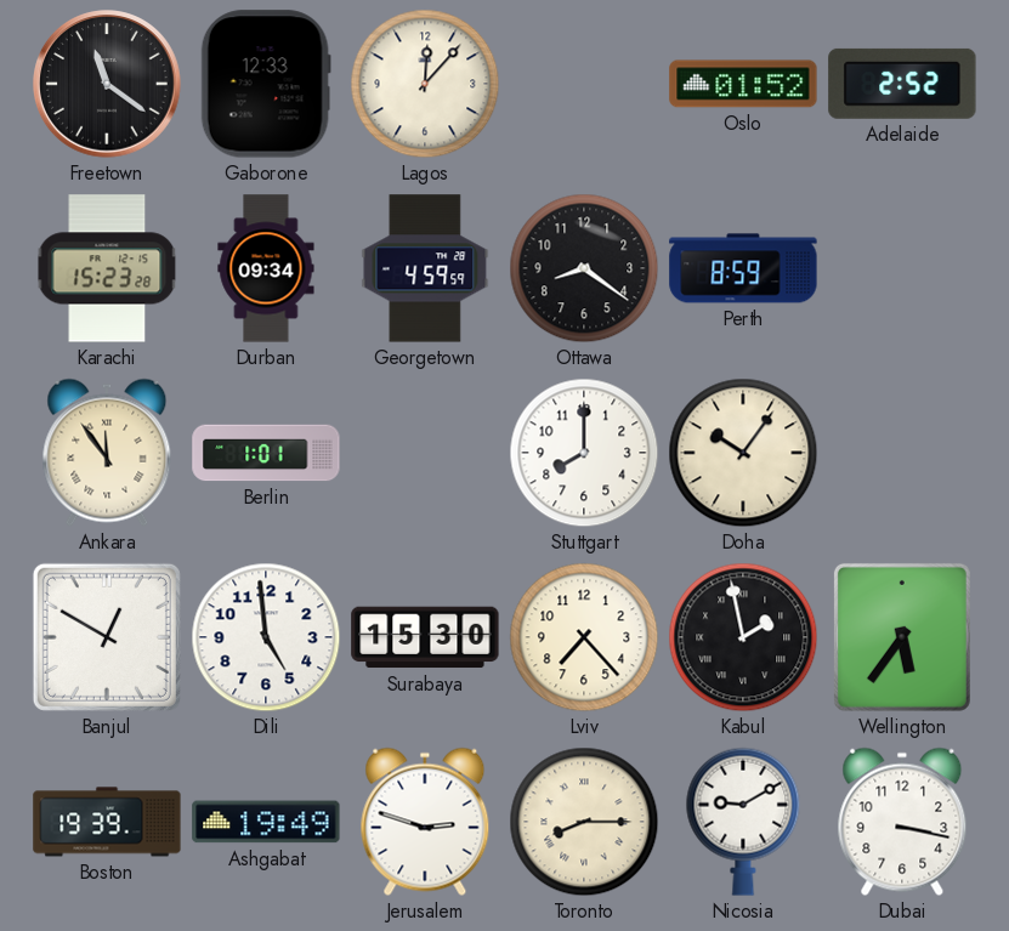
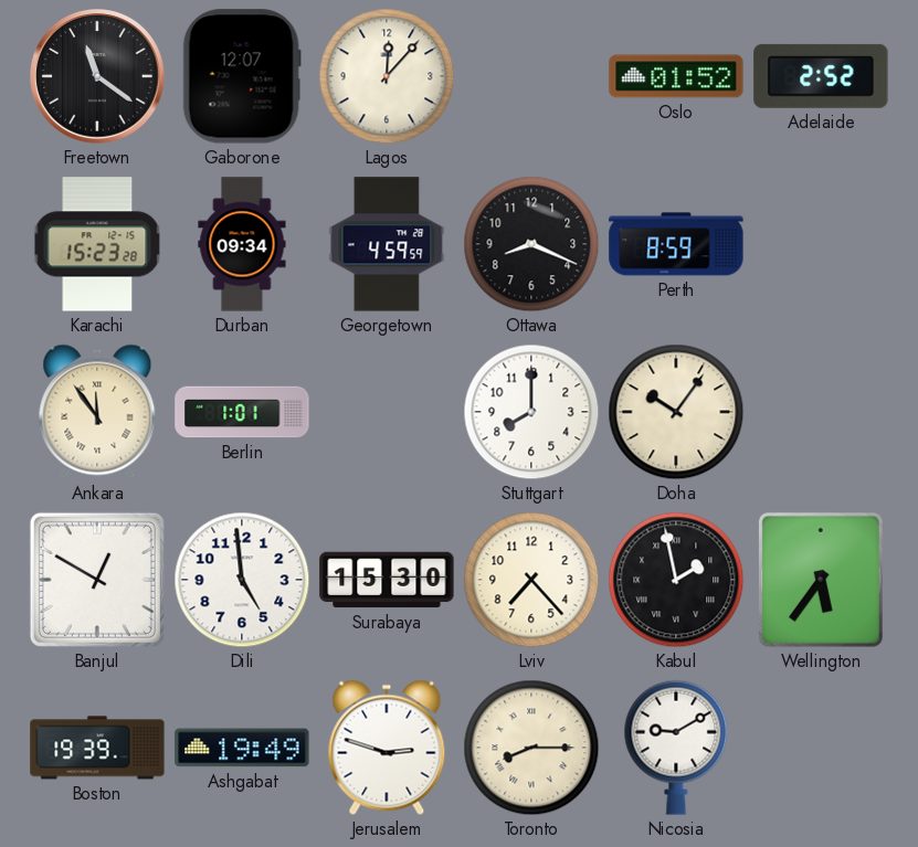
Gaborone: 12:33 -> 12:07
Ottawa: 8:21 -> 8:19
Dubai: 3:17 -> none
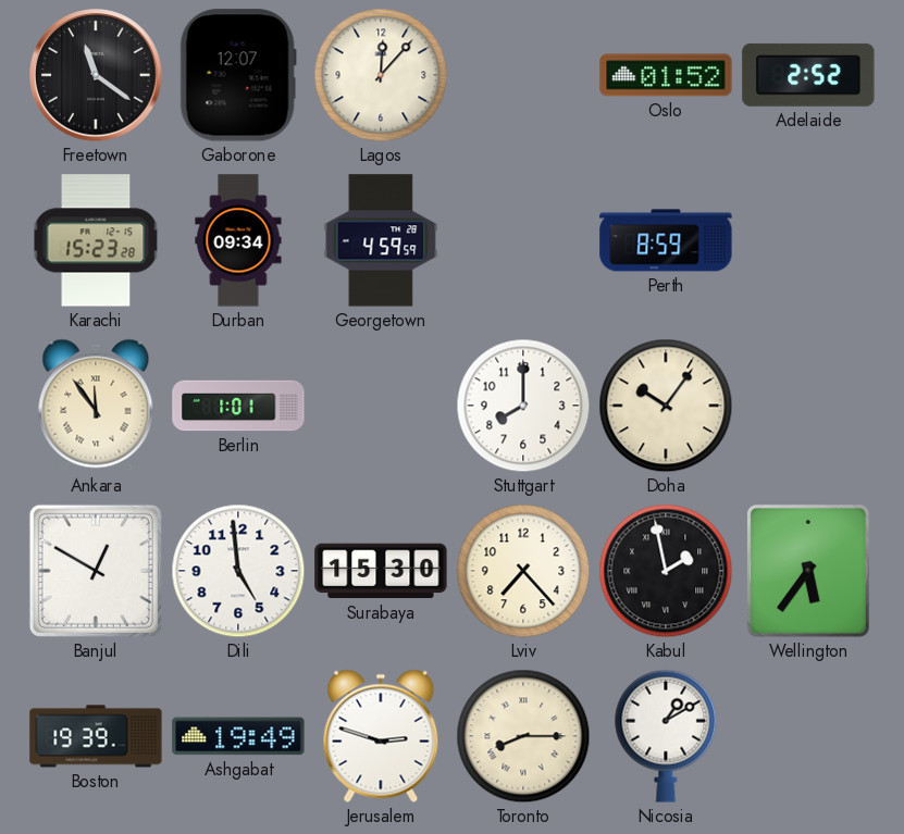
Ottawa: 8:19 -> none
Nicosia: 9:10 -> 1:10
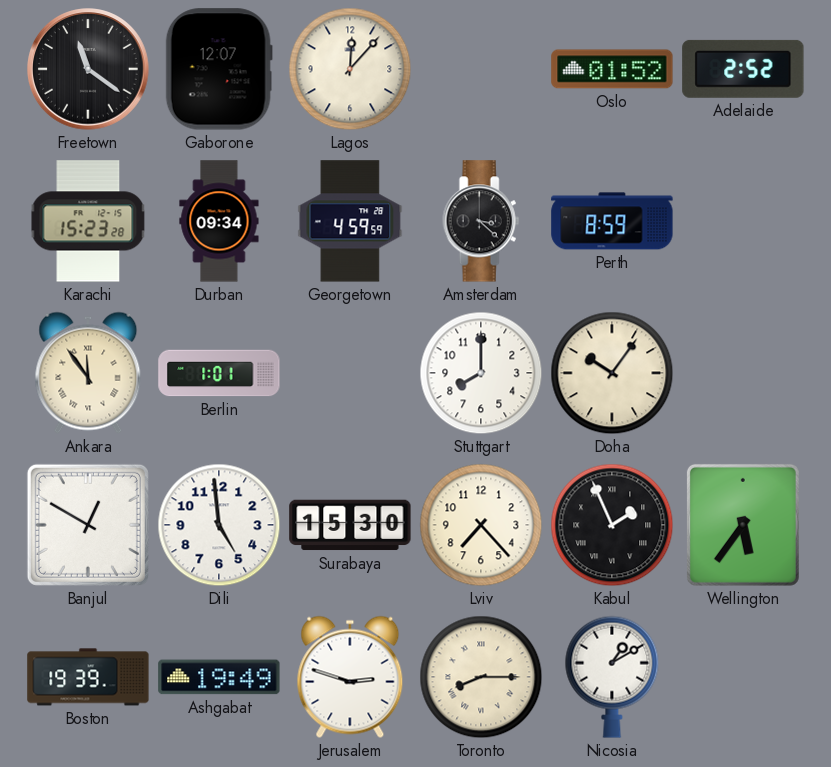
Amsterdam: none -> 3:22
Kabul: 1:58 -> 1:56
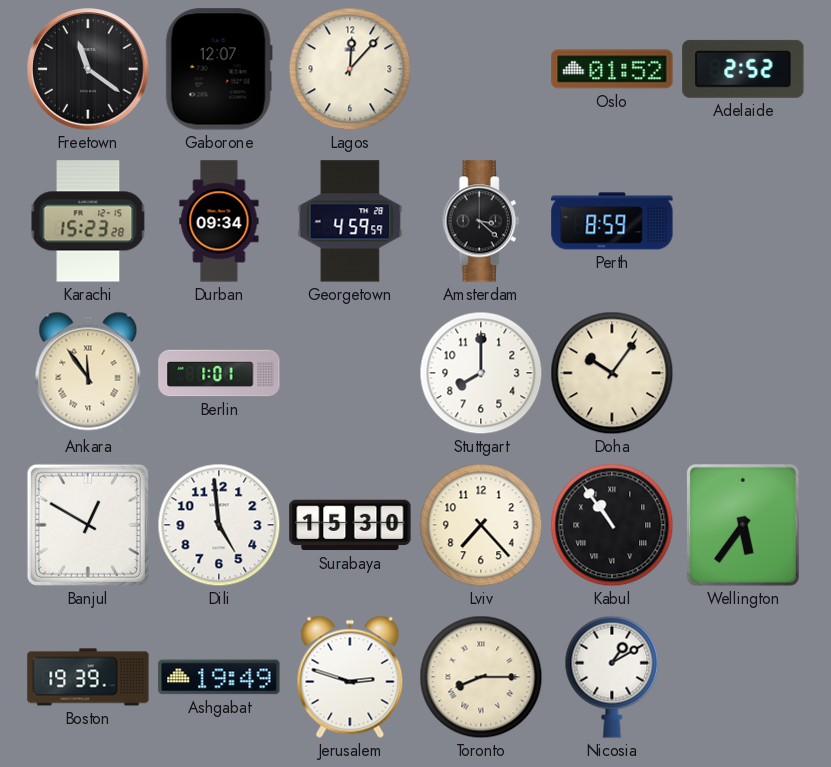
Kabul: 1:56 -> 10:54
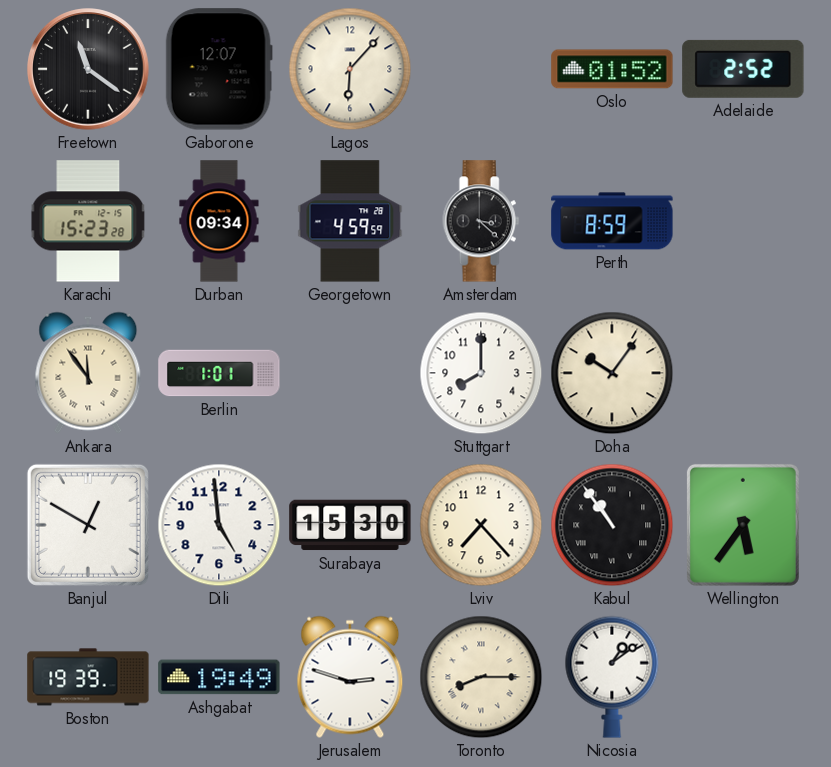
Lagos: 12:07 -> 6:07
Nicosia: 1:10 -> 1:09
